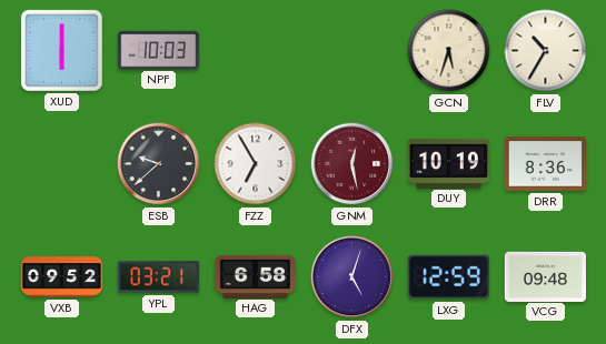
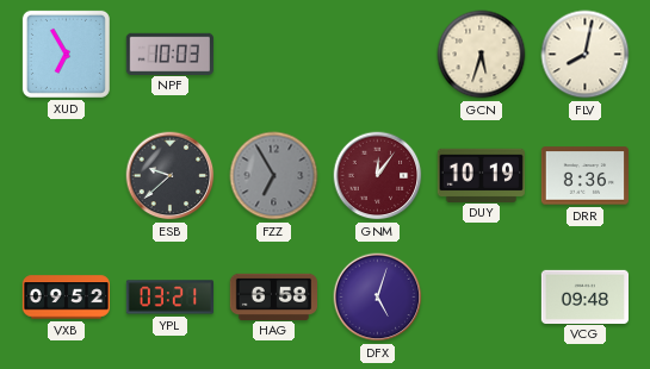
XUD: 6:00 -> 6:55
FLV: 10:35 -> 8:02
FZZ dial: white -> grey
GNM: 12:28 -> 12:06
LXG: 12:59 -> none
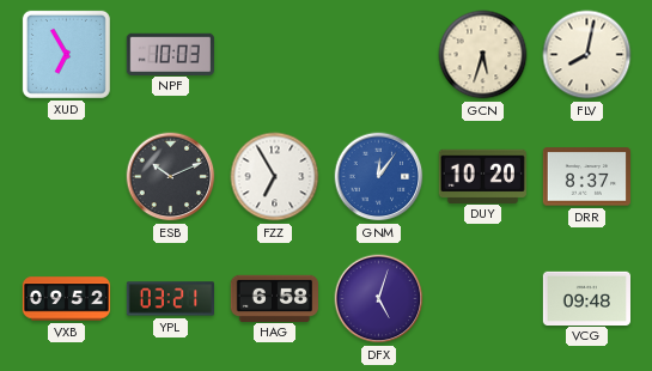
ESB: 9:38 -> 10:11
FZZ dial: grey -> white
GNM dial: burgundy -> blue
DUY: 10:19 -> 10:20
DRR: 8:36 -> 8:37
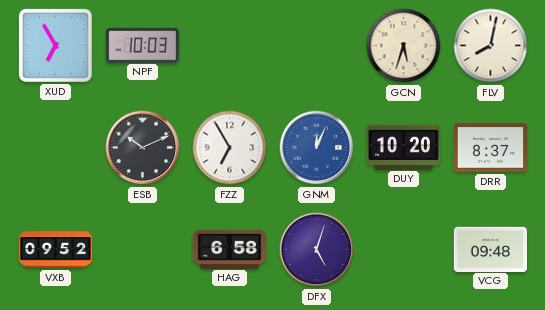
GNM: 12:06 -> 12:04
YPL: 03:21 -> none
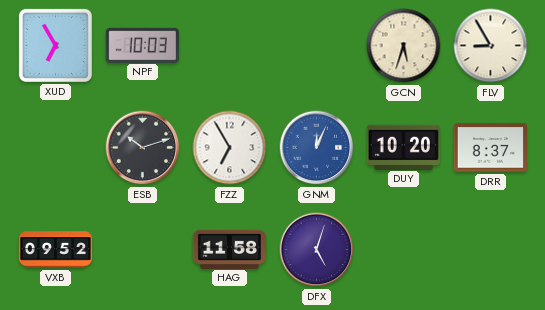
FLV: 8:02 -> 8:55
ESB: 10:11 -> 10:12
HAG: 6:58 -> 11:58
VCG: 09:48 -> none
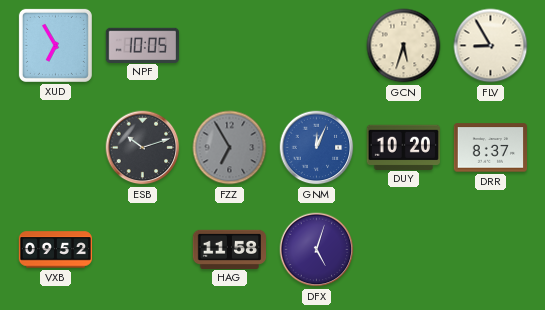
NPF: 10:03 -> 10:05
FZZ dial: white -> grey
